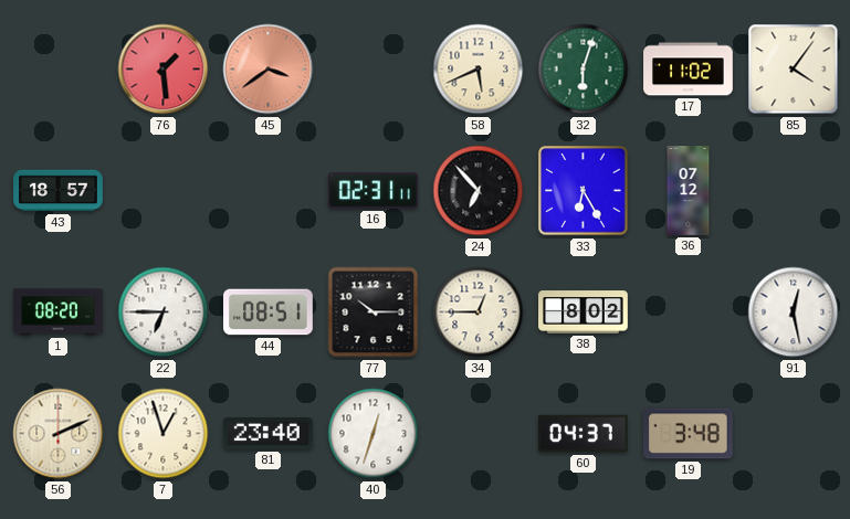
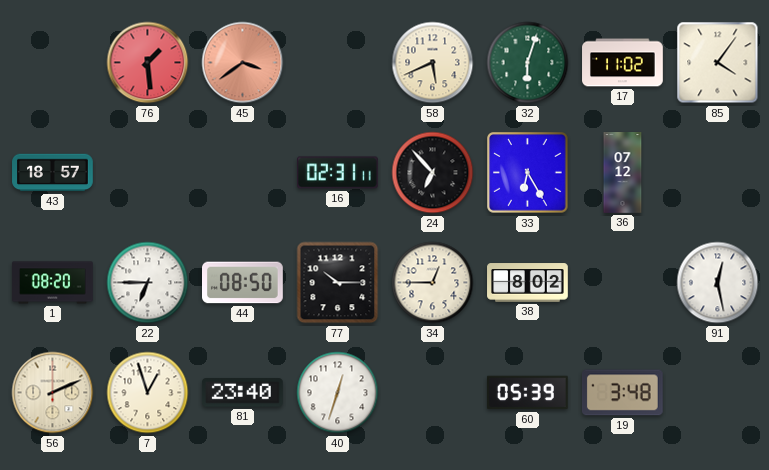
44: 08:51 -> 08:50
60: 04:37 -> 05:39
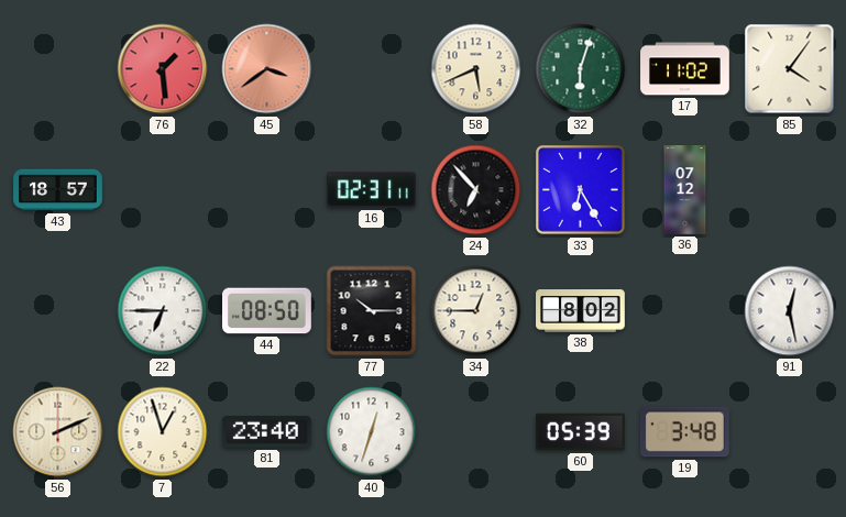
1: 08:20 -> none
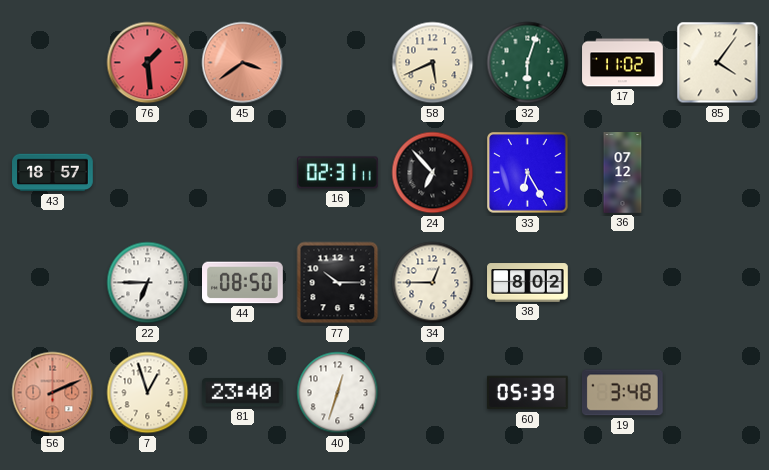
91: 12:28 -> none
56 dial: cream -> salmon
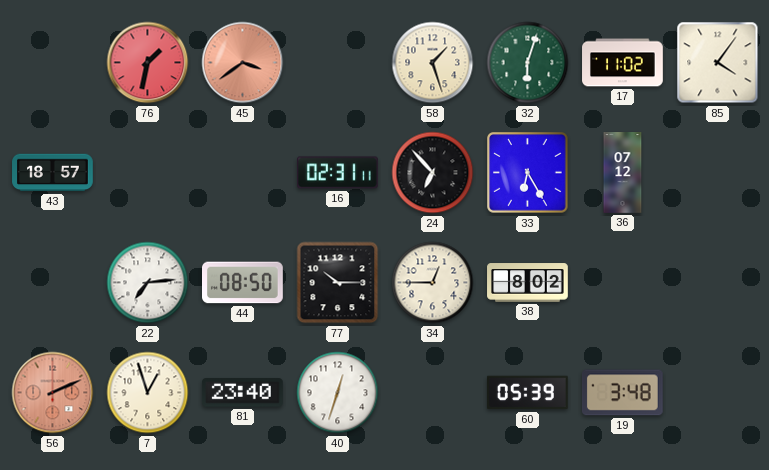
76: 1:29 -> 1:32
58: 5:41 -> 1:27
22: 6:45 -> 7:14
